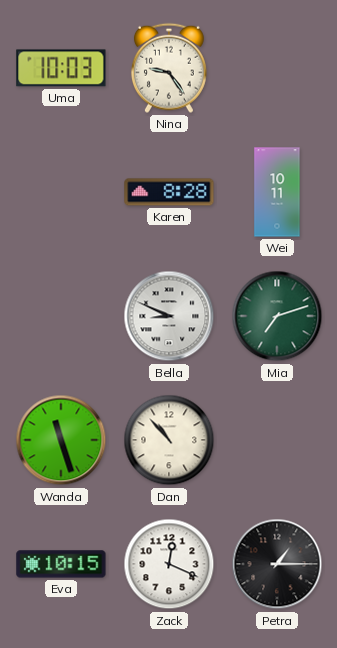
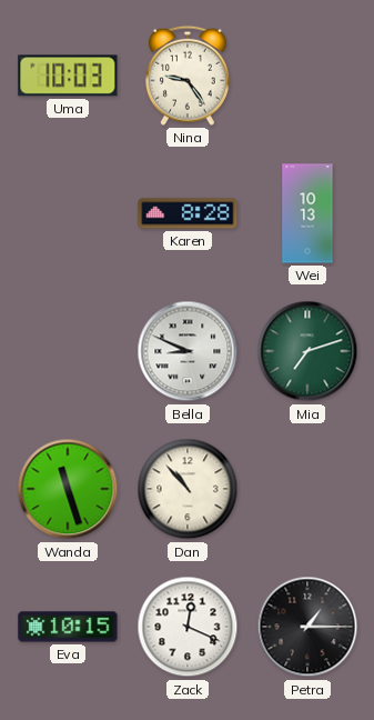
Wei: 10:11 -> 10:13
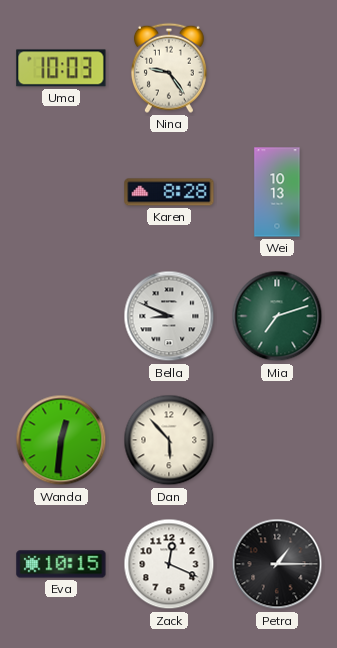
Wanda: 11:27 -> 12:31
Dan: 10:53 -> 5:53
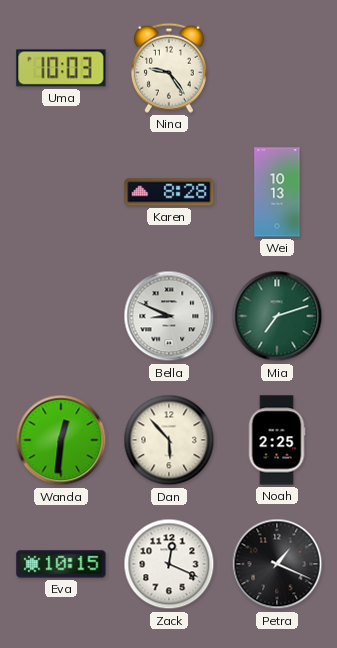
Noah: none -> 2:25
Petra: 1:15 -> 1:19
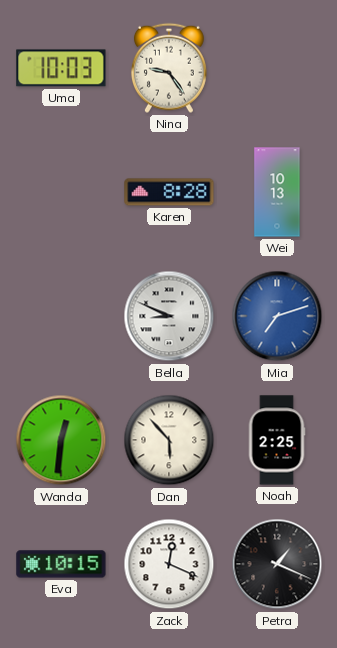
Mia dial: green -> blue
